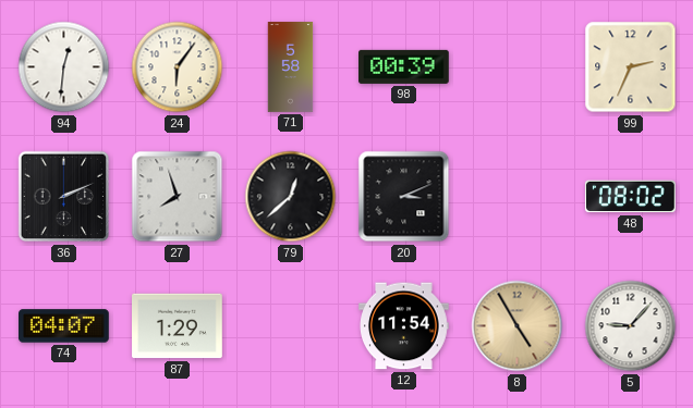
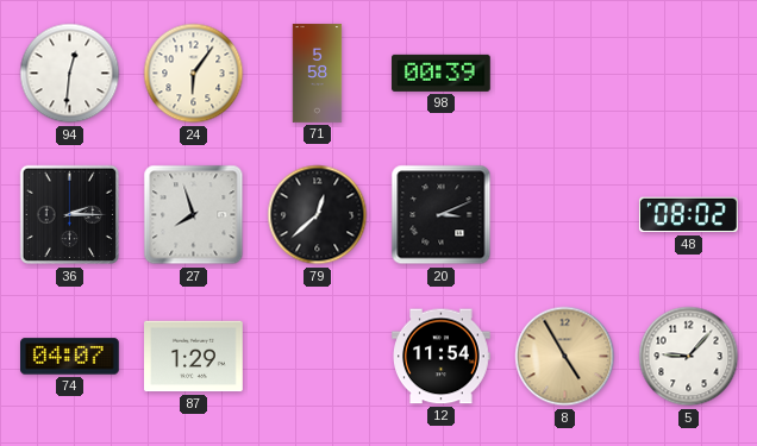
99: 2:34 -> none
36: 2:11 -> 2:15
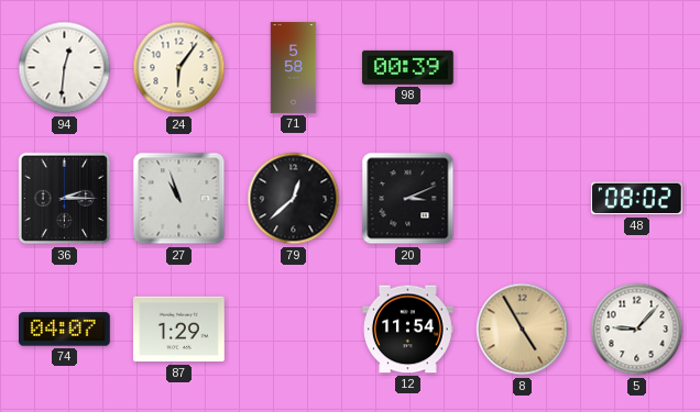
27: 7:57 -> 10:57
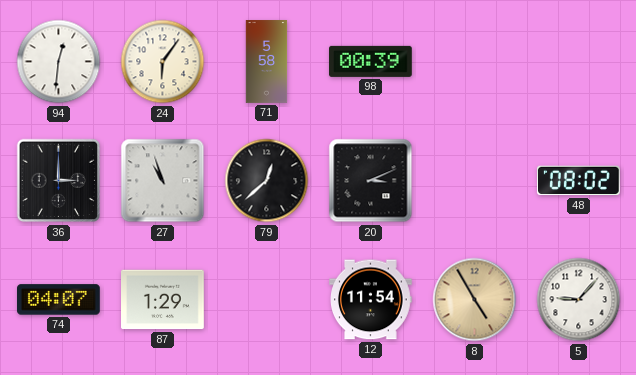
36: 2:15 -> 3:00
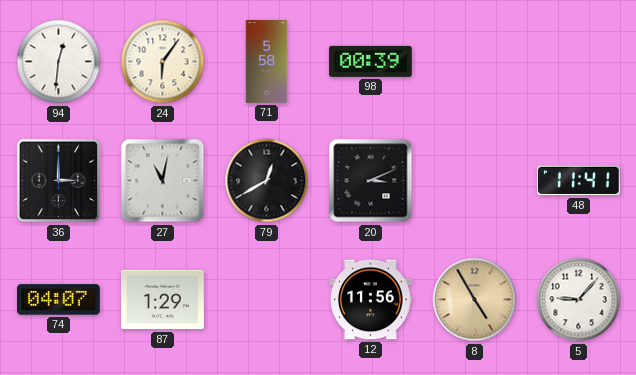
27: 10:57 -> 11:02
79: 12:38 -> 12:40
48: 08:02 -> 11:41
12: 11:54 -> 11:56
